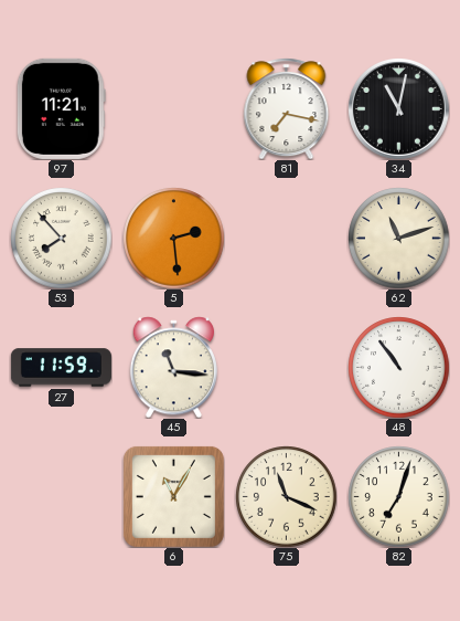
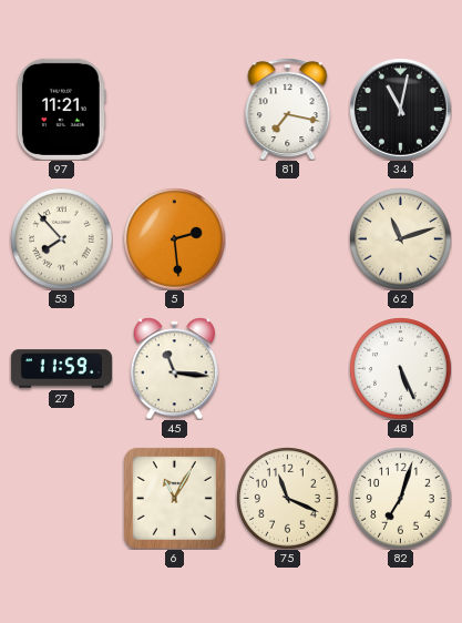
48: 10:54 -> 5:26
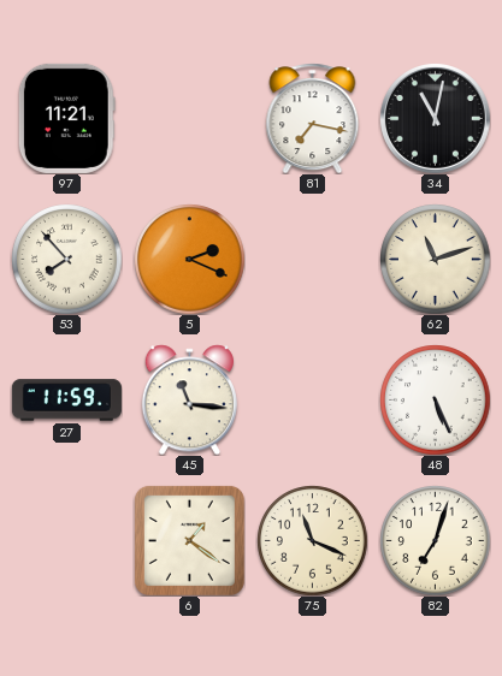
5: 2:29 -> 2:19
6: 11:05 -> 1:21
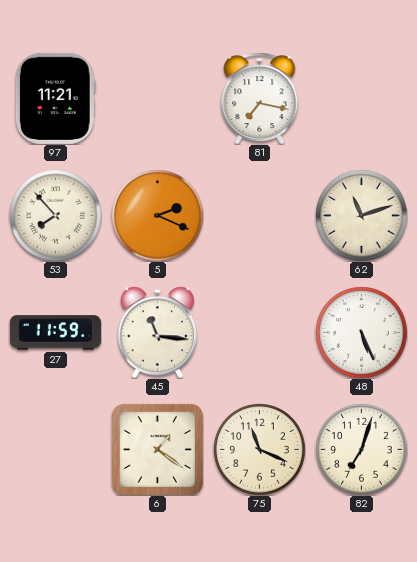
34: 11:02 -> none
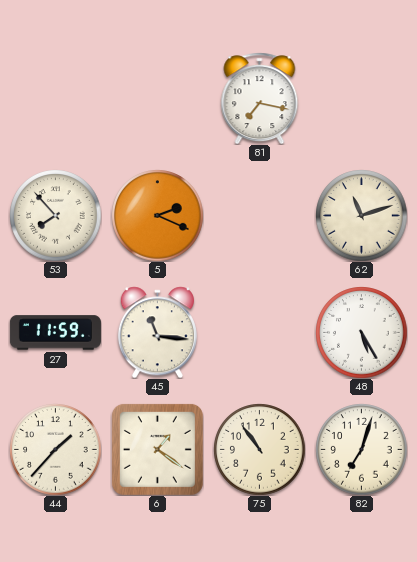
97: 11:21 -> none
48: 5:26 -> 5:25
44: none -> 1:37
75: 11:19 -> 10:54
